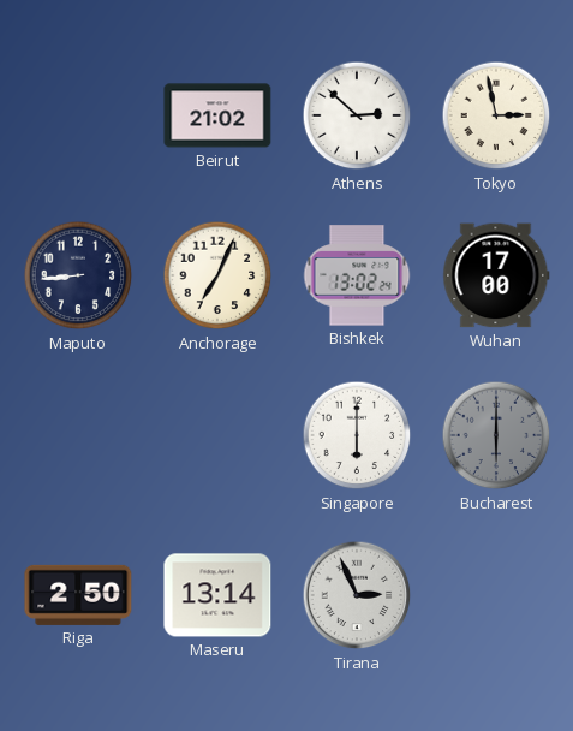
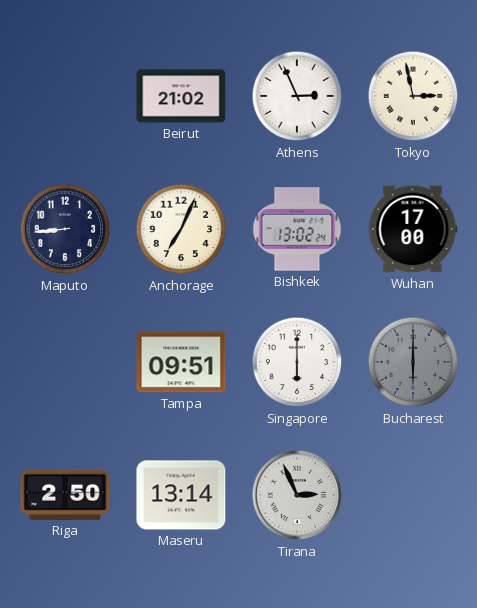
Athens: 2:52 -> 2:56
Tampa: none -> 09:51
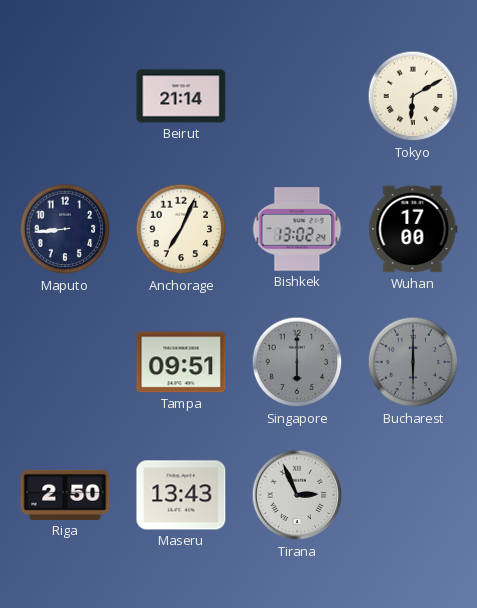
Beirut: 21:02 -> 21:14
Athens: 2:56 -> none
Tokyo: 2:58 -> 6:10
Singapore dial: white -> grey
Maseru: 13:14 -> 13:43
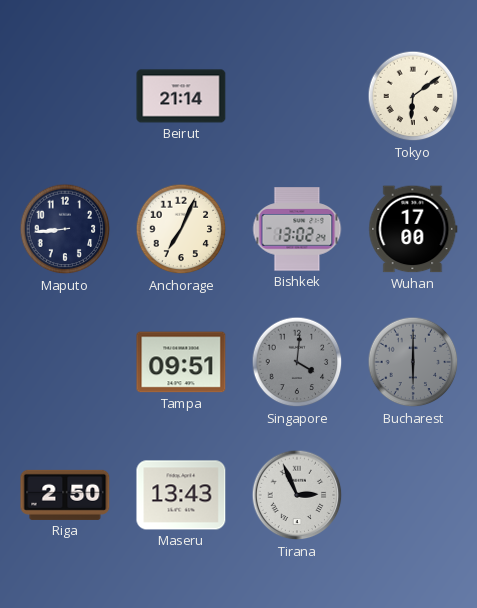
Tokyo: 6:10 -> 6:09
Singapore: 6:00 -> 4:01
